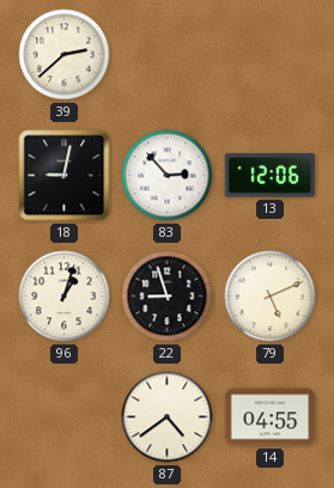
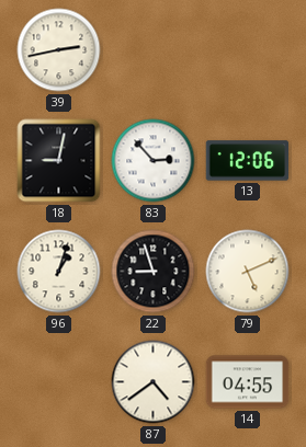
39: 2:38 -> 2:43
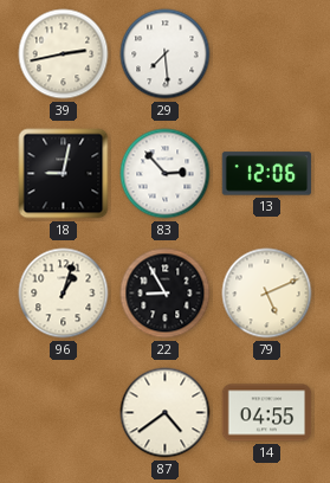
29: none -> 7:29
22: 8:57 -> 8:55
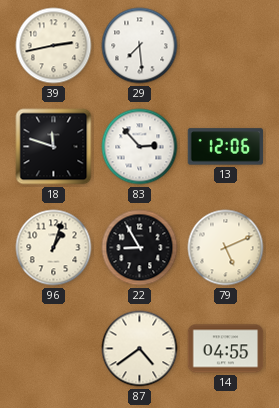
18: 9:02 -> 11:48
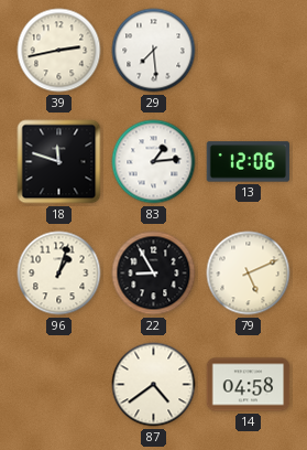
83: 2:53 -> 1:14
14: 04:55 -> 04:58
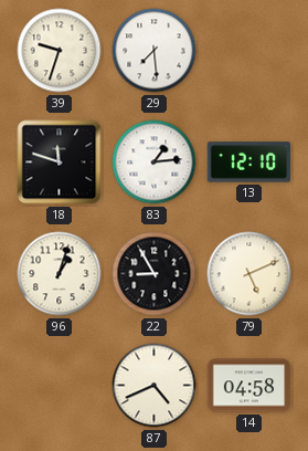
39: 2:43 -> 9:33
13: 12:06 -> 12:10
87: 4:39 -> 4:41
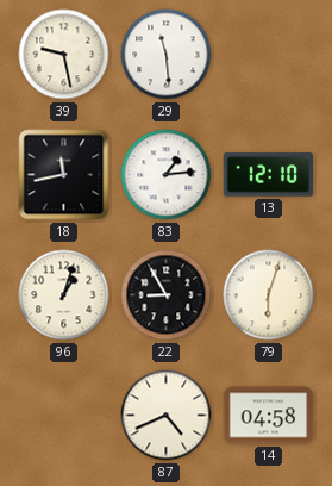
39: 9:33 -> 9:28
29: 7:29 -> 11:29
18: 11:48 -> 11:43
79: 5:11 -> 6:03
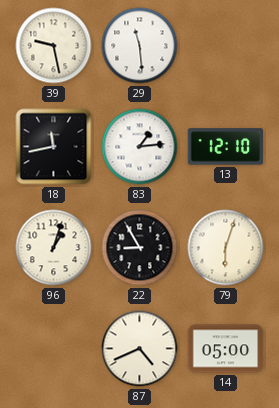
14: 04:58 -> 05:00
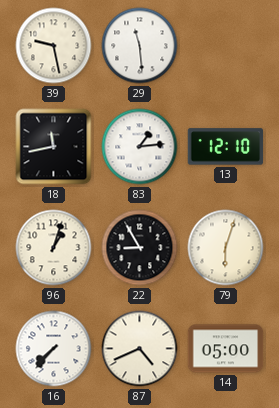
16: none -> 7:37
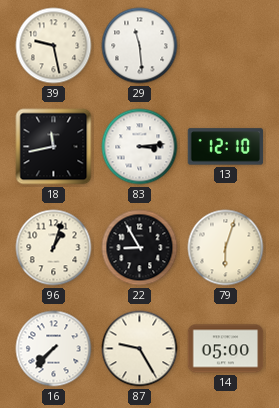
83: 1:14 -> 3:14
87: 4:41 -> 9:25
